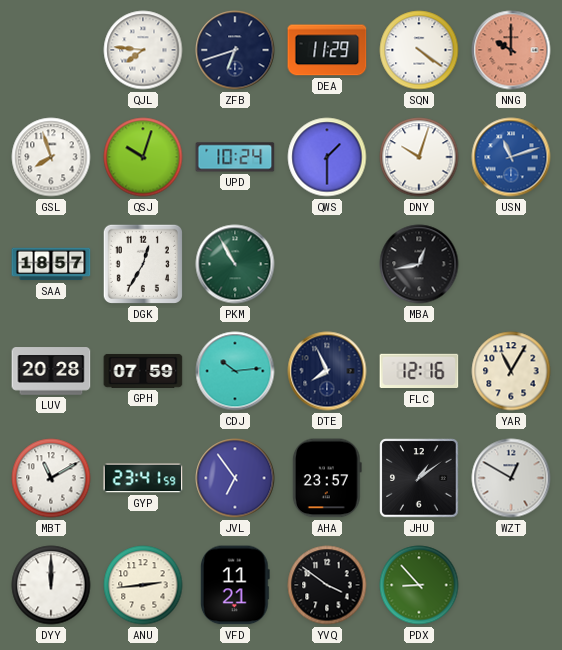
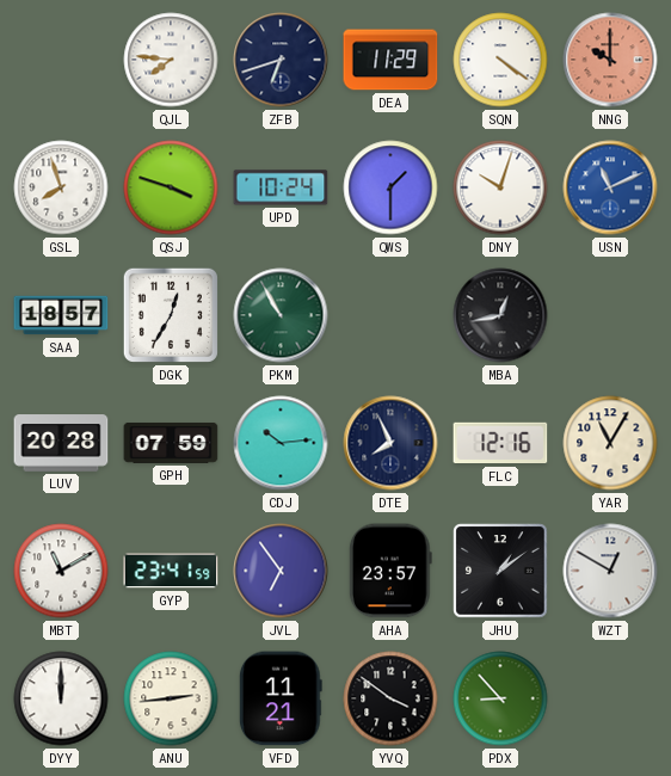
QSJ: 10:03 -> 3:48
USN: 11:12 -> 11:11
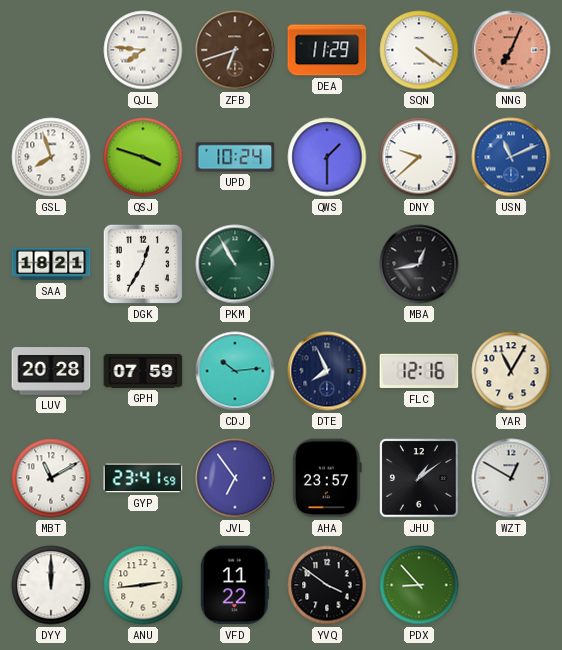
ZFB dial: navy -> brown
NNG: 10:00 -> 7:04
DNY: 10:03 -> 9:38
SAA: 18:57 -> 18:21
VFD: 11:21 -> 11:22
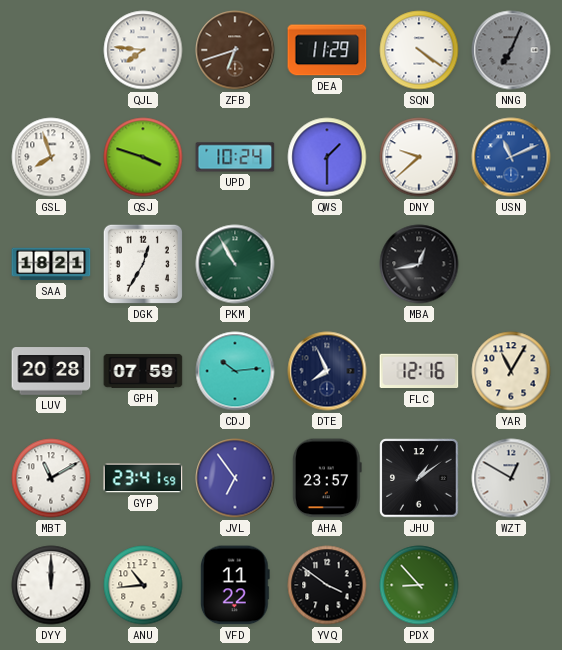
NNG dial: salmon -> grey
ANU: 2:44 -> 10:44
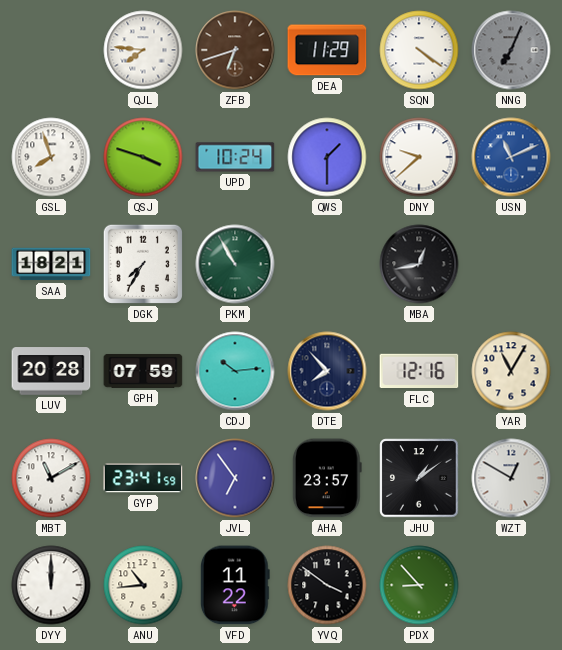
DGK: 12:35 -> 7:35
DTE: 7:56 -> 7:53
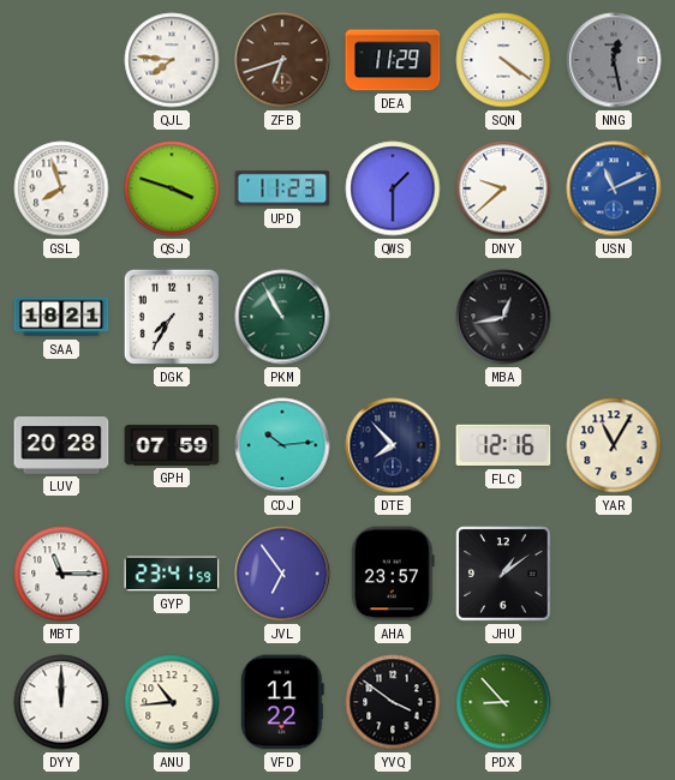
NNG: 7:04 -> 12:28
UPD: 10:24 -> 11:23
MBT: 11:10 -> 11:15
WZT: 12:50 -> none
